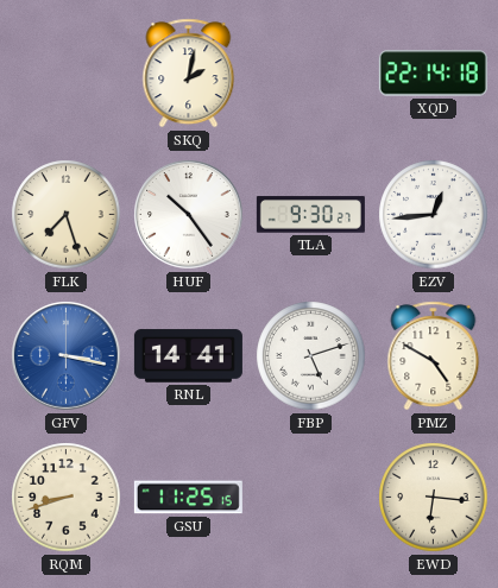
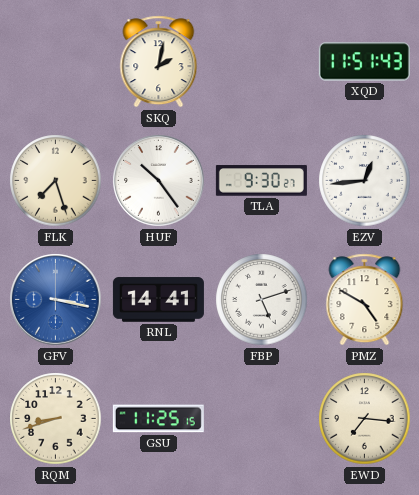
XQD: 22:14 -> 11:51
EWD: 6:16 -> 7:16
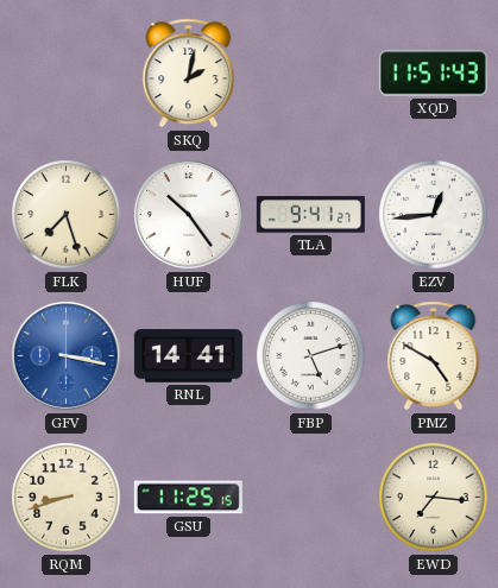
TLA: 9:30 -> 9:41
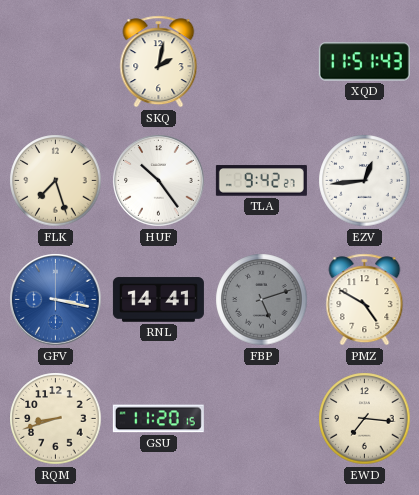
TLA: 9:41 -> 9:42
FBP dial: white -> grey
GSU: 11:25 -> 11:20
